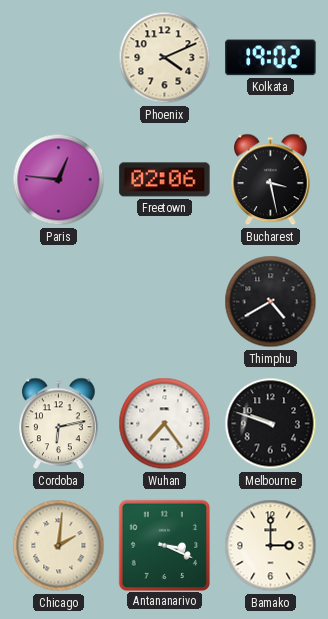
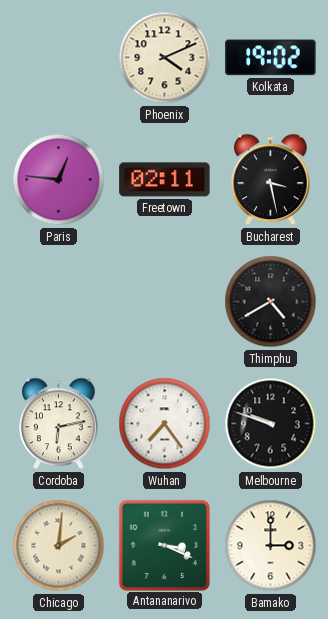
Freetown: 02:06 -> 02:11
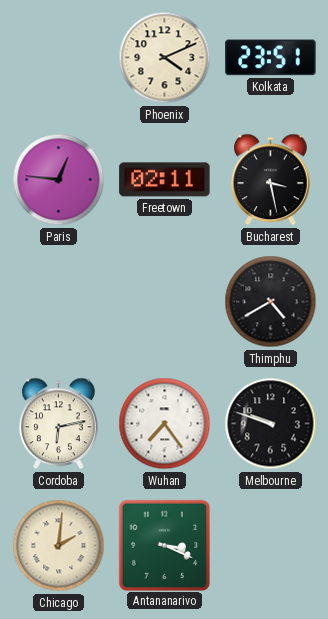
Kolkata: 19:02 -> 23:51
Bamako: 3:00 -> none
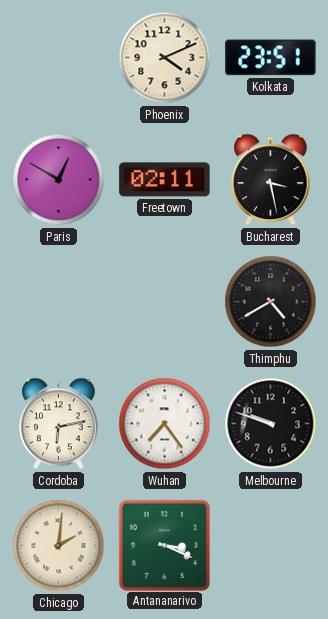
Paris: 12:46 -> 12:50
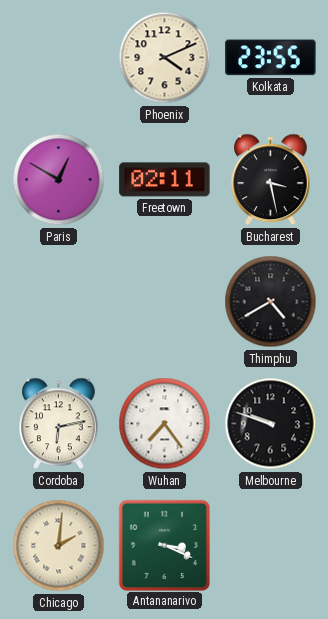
Kolkata: 23:51 -> 23:55
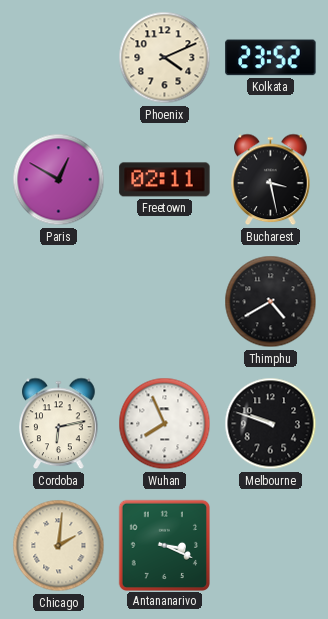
Kolkata: 23:55 -> 23:52
Wuhan: 7:24 -> 7:56
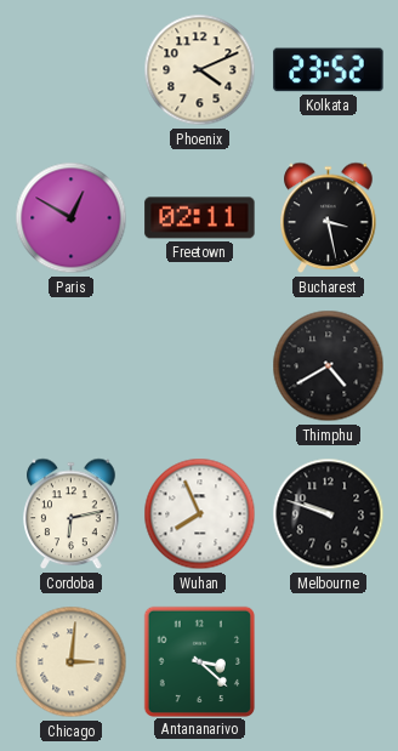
Chicago: 2:01 -> 3:01
Antananarivo: 3:19 -> 3:22
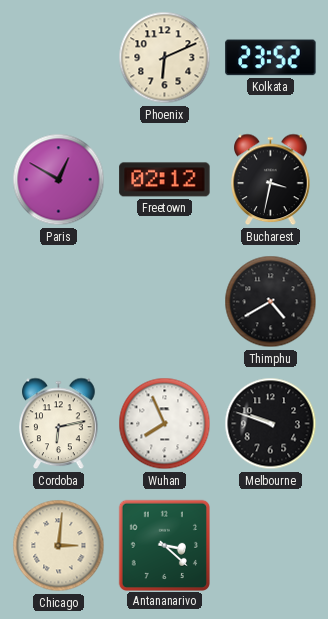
Phoenix: 4:11 -> 6:11
Freetown: 02:11 -> 02:12
Bucharest: 3:28 -> 3:32
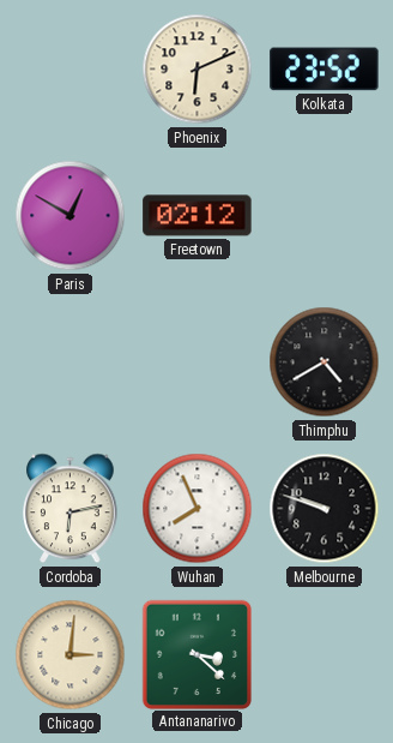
Bucharest: 3:32 -> none
